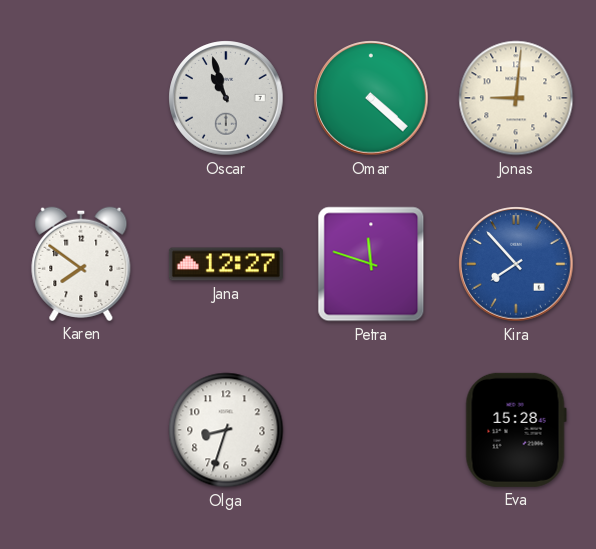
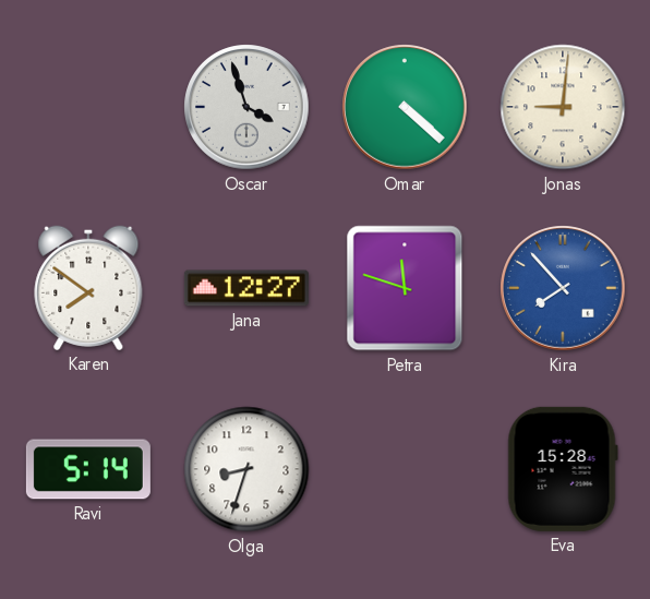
Oscar: 10:57 -> 3:57
Ravi: none -> 5:14
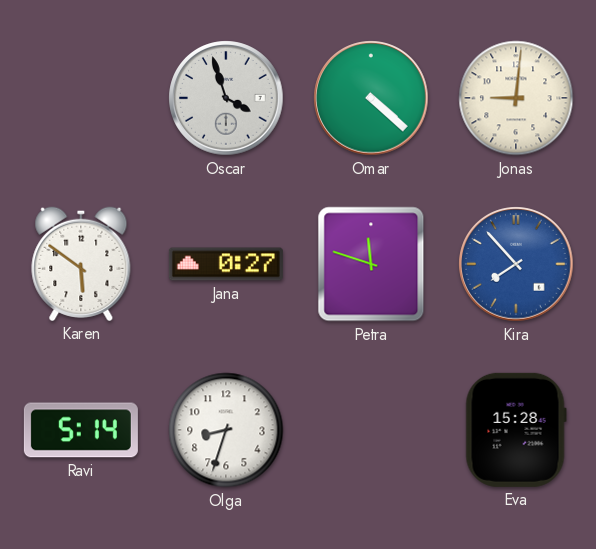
Karen: 7:51 -> 5:51
Jana: 12:27 -> 0:27
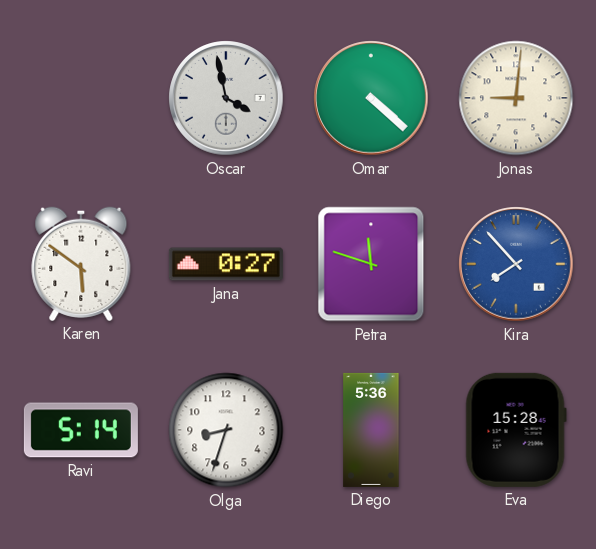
Oscar: 3:57 -> 3:58
Diego: none -> 5:36
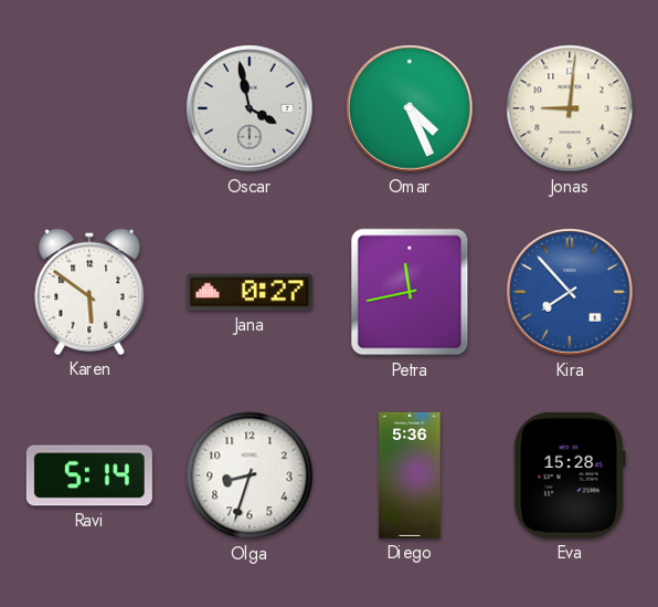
Omar: 4:22 -> 4:26
Petra: 11:48 -> 11:43
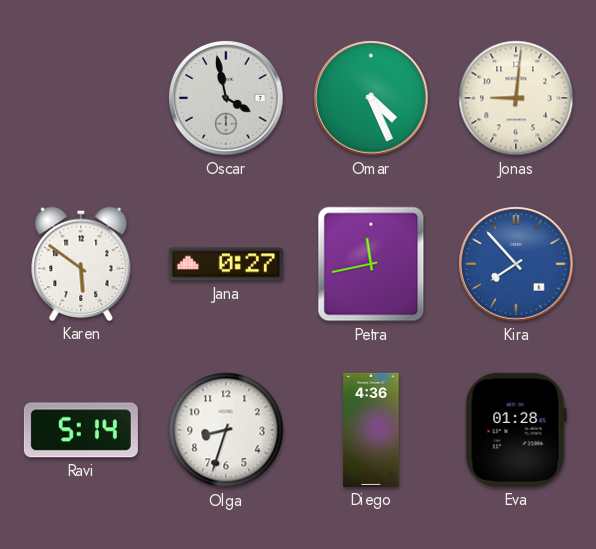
Diego: 5:36 -> 4:36
Eva: 15:28 -> 01:28
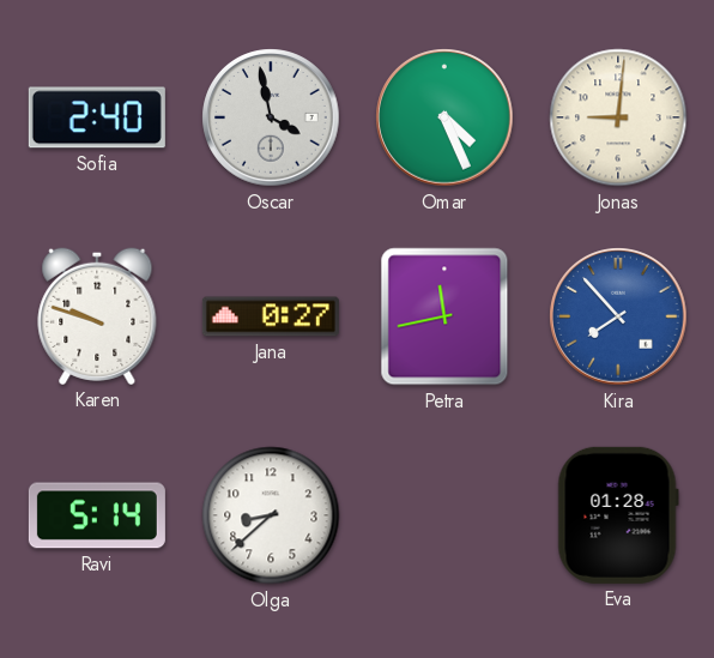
Sofia: none -> 2:40
Karen: 5:51 -> 9:48
Olga: 8:33 -> 8:38
Diego: 4:36 -> none
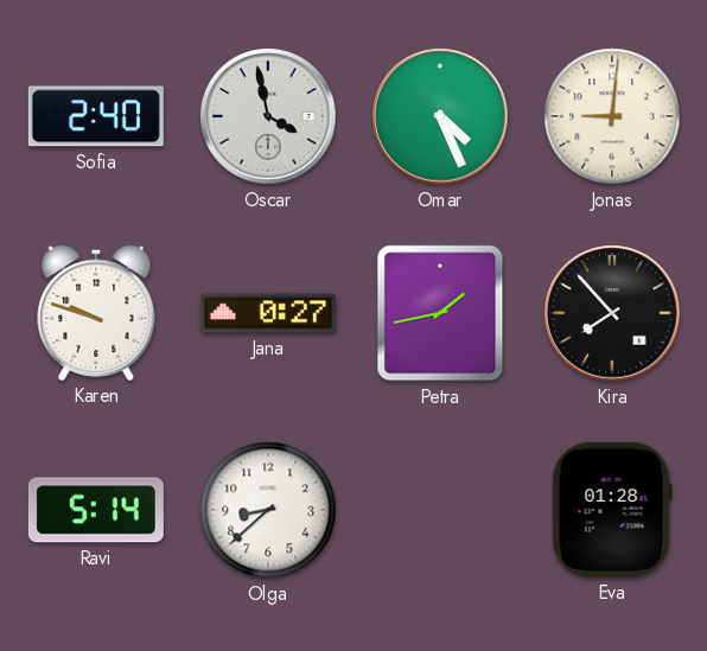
Petra: 11:43 -> 1:43
Kira dial: blue -> black
